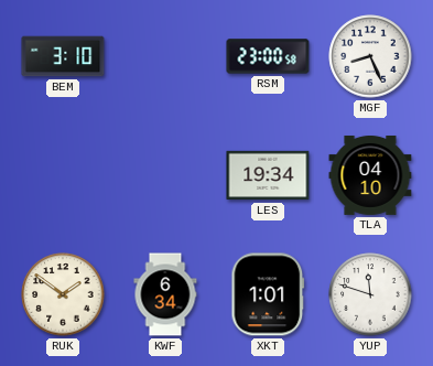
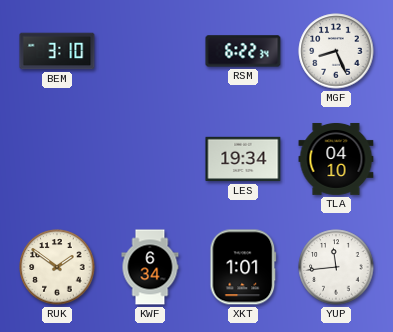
RSM: 23:00 -> 6:22
YUP: 11:48 -> 11:44
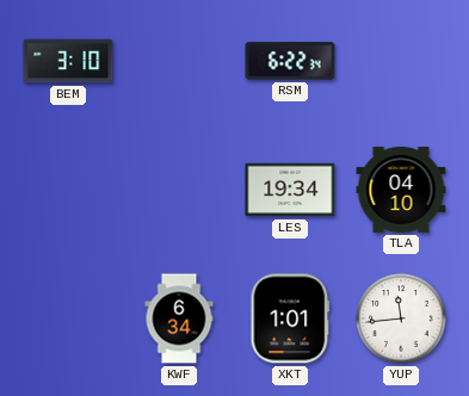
MGF: 8:26 -> none
RUK: 1:51 -> none
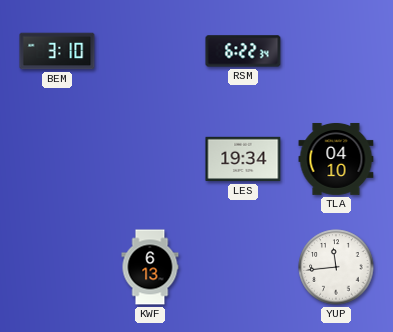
KWF: 6:34 -> 6:13
XKT: 1:01 -> none
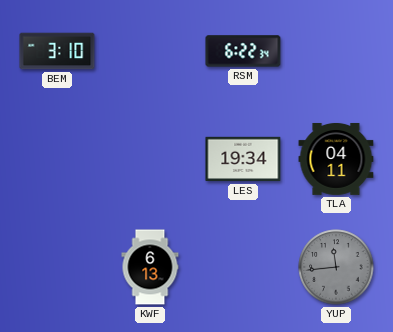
TLA: 04:10 -> 04:11
YUP dial: white -> grey
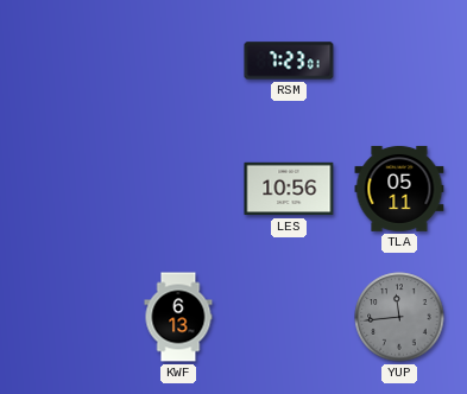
BEM: 3:10 -> none
RSM: 6:22 -> 7:23
LES: 19:34 -> 10:56
TLA: 04:11 -> 05:11
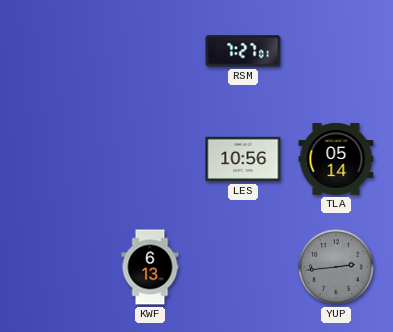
RSM: 7:23 -> 7:27
TLA: 05:11 -> 05:14
YUP: 11:44 -> 2:44
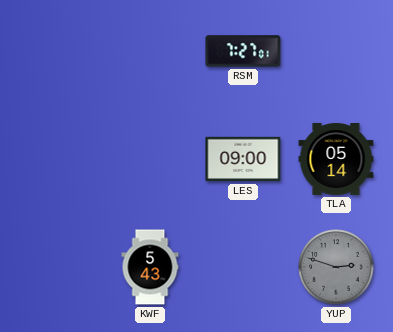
LES: 10:56 -> 09:00
KWF: 6:13 -> 5:43
YUP: 2:44 -> 2:48
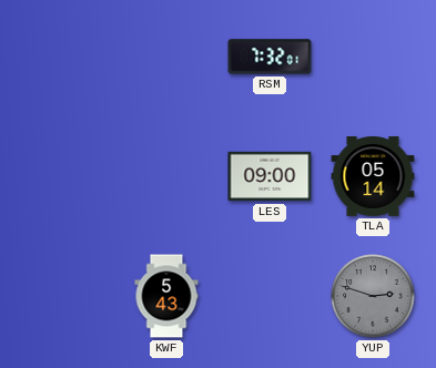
RSM: 7:27 -> 7:32
